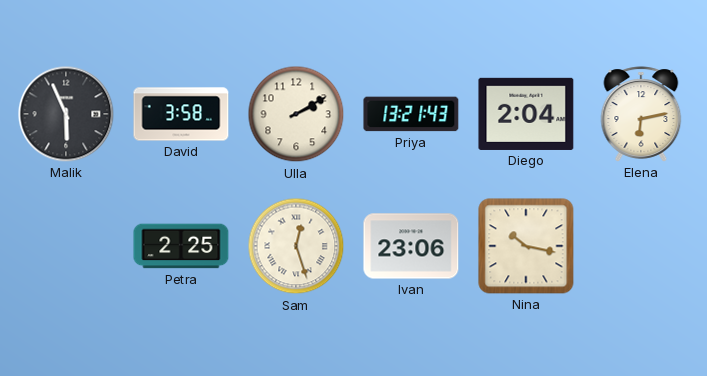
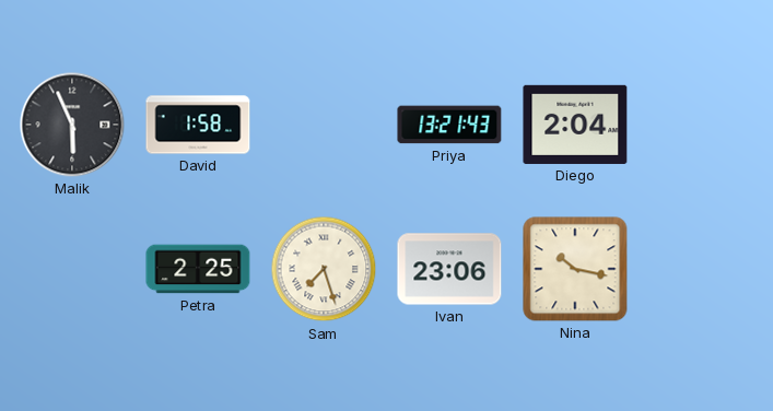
David: 3:58 -> 1:58
Ulla: 2:10 -> none
Elena: 6:13 -> none
Sam: 12:27 -> 7:27
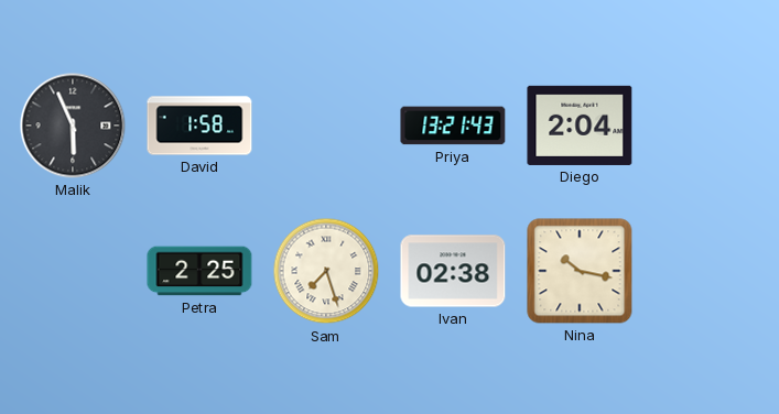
Ivan: 23:06 -> 02:38
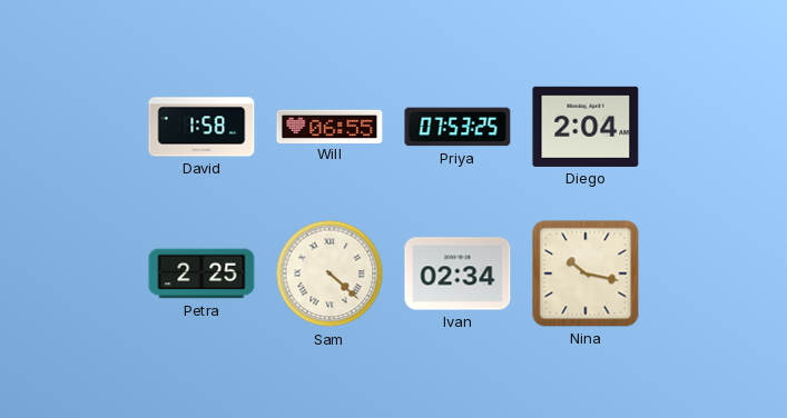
Malik: 5:56 -> none
Will: none -> 06:55
Priya: 13:21 -> 07:53
Sam: 7:27 -> 4:22
Ivan: 02:38 -> 02:34
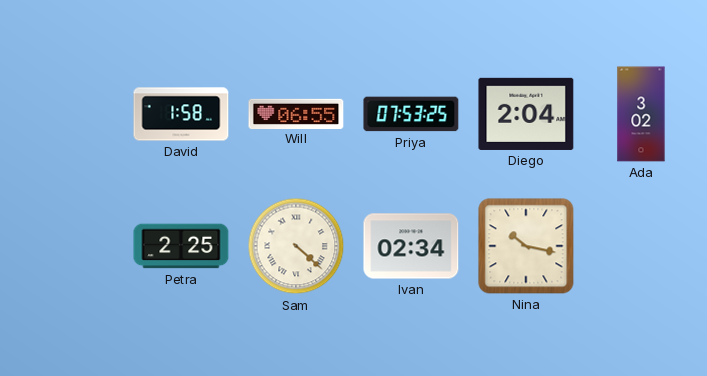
Ada: none -> 3:02
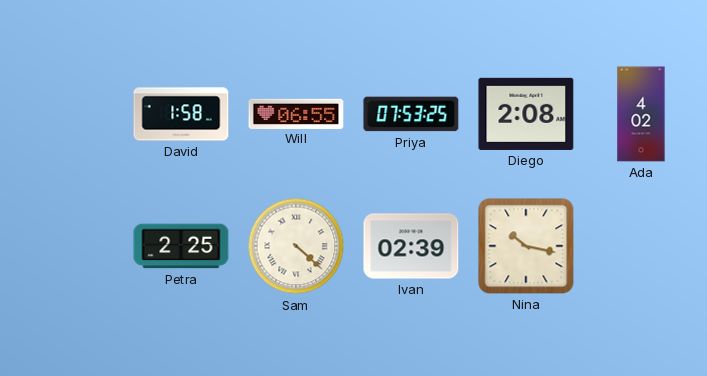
Diego: 2:04 -> 2:08
Ada: 3:02 -> 4:02
Ivan: 02:34 -> 02:39
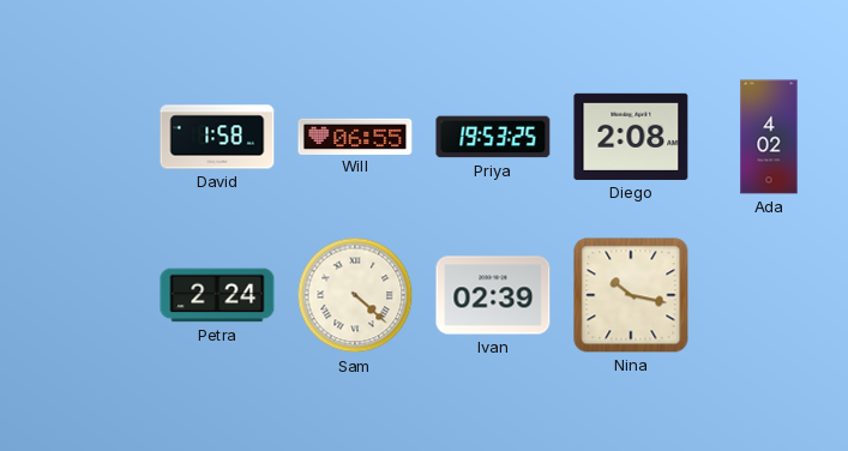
Priya: 07:53 -> 19:53
Petra: 2:25 -> 2:24
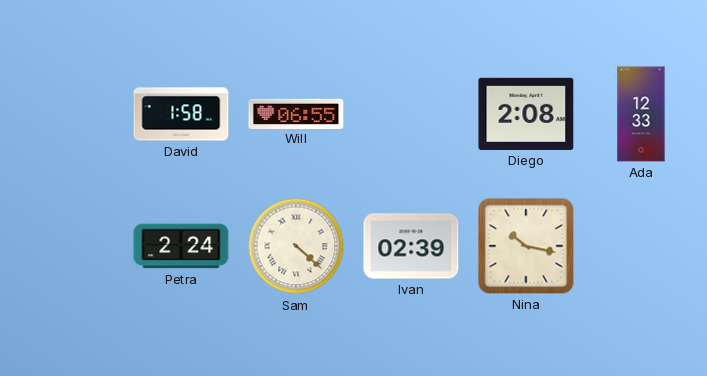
Priya: 19:53 -> none
Ada: 4:02 -> 12:33
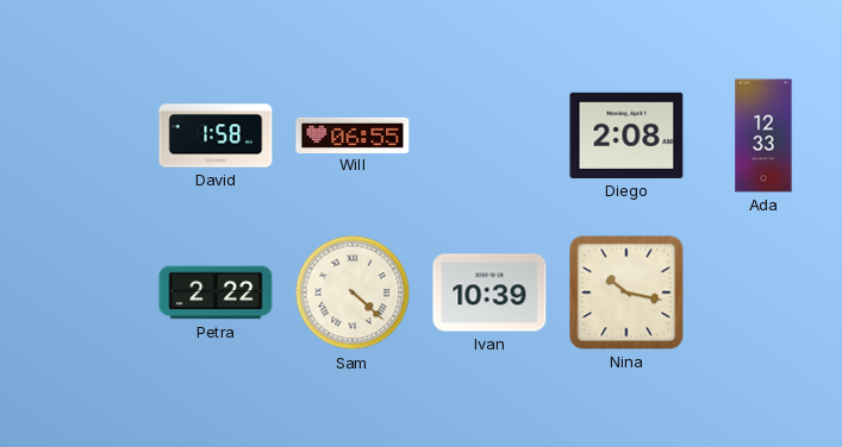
Petra: 2:24 -> 2:22
Ivan: 02:39 -> 10:39
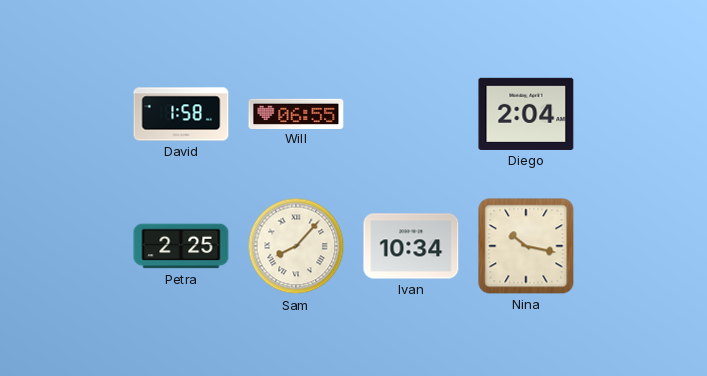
Diego: 2:08 -> 2:04
Ada: 12:33 -> none
Petra: 2:22 -> 2:25
Sam: 4:22 -> 8:07
Ivan: 10:39 -> 10:34
